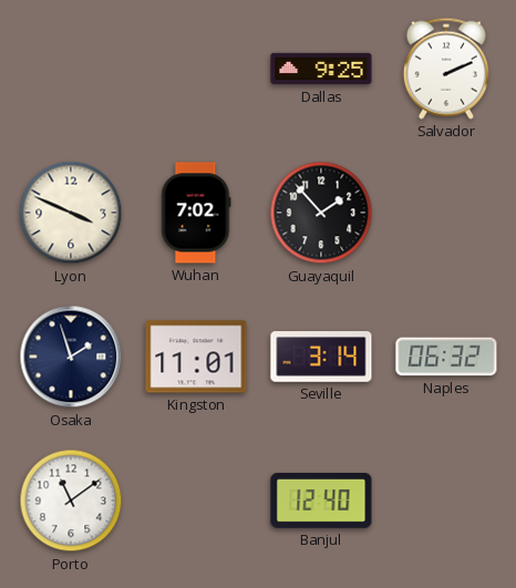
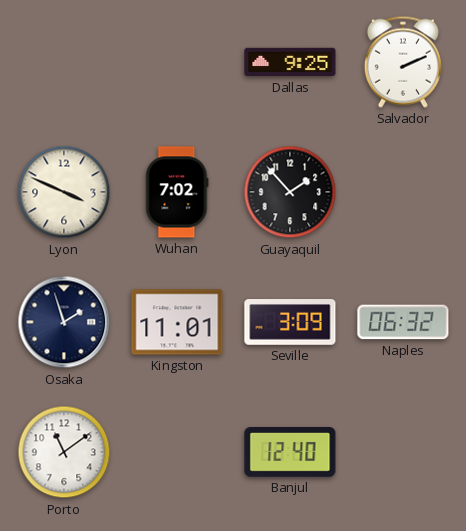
Seville: 3:14 -> 3:09
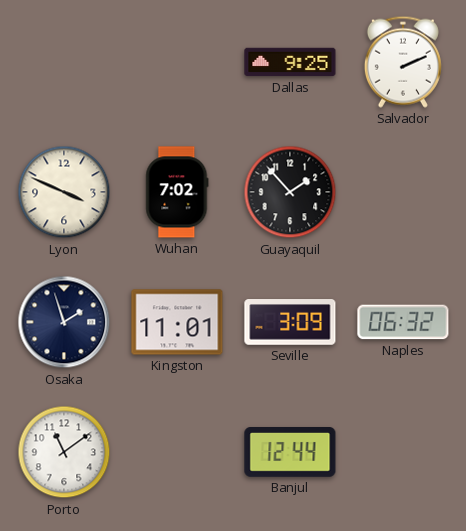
Banjul: 12:40 -> 12:44
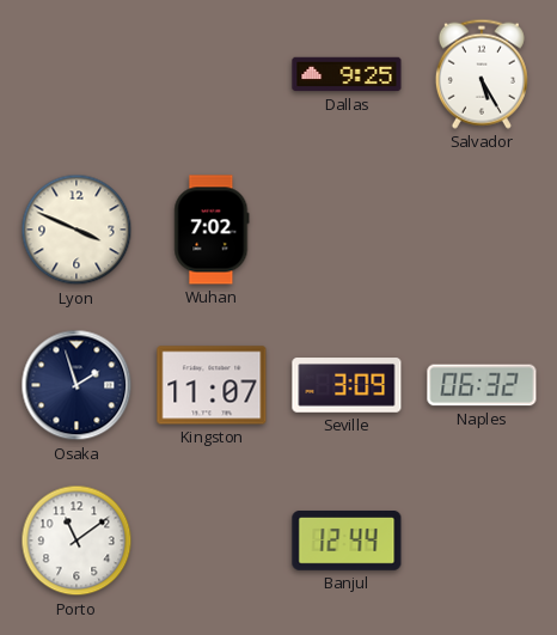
Salvador: 2:11 -> 5:25
Guayaquil: 1:53 -> none
Kingston: 11:01 -> 11:07
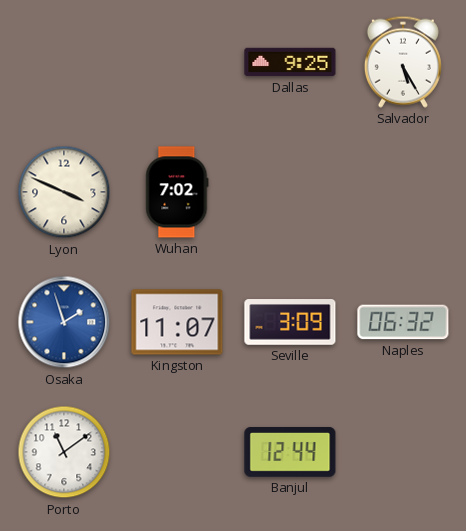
Osaka dial: navy -> blue
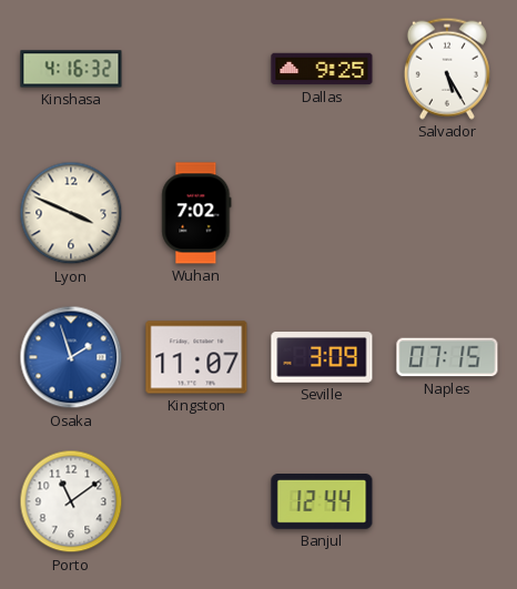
Kinshasa: none -> 4:16
Naples: 06:32 -> 07:15
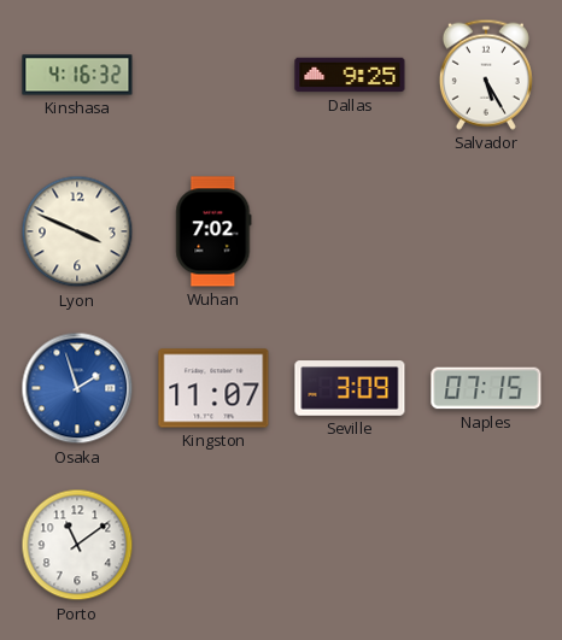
Banjul: 12:44 -> none
